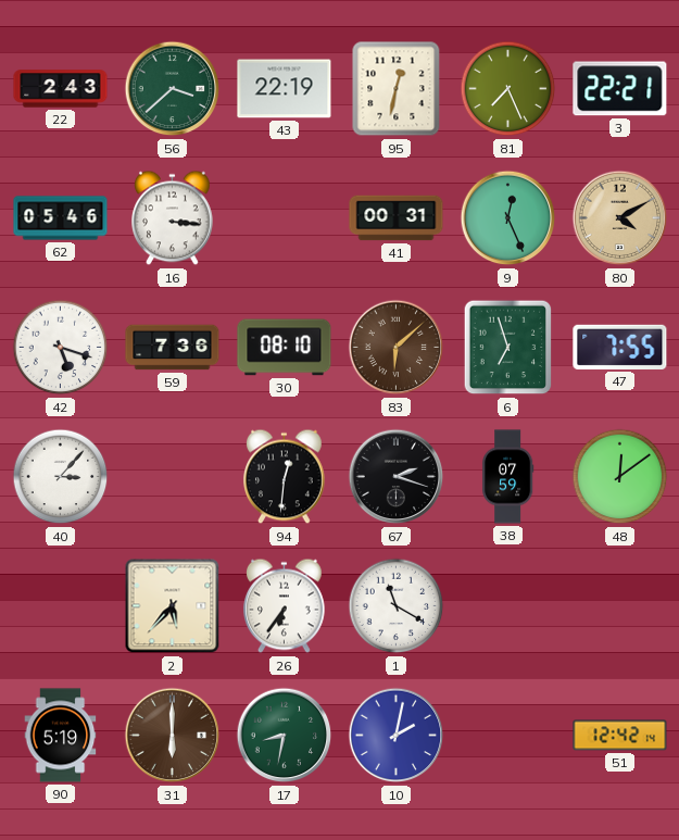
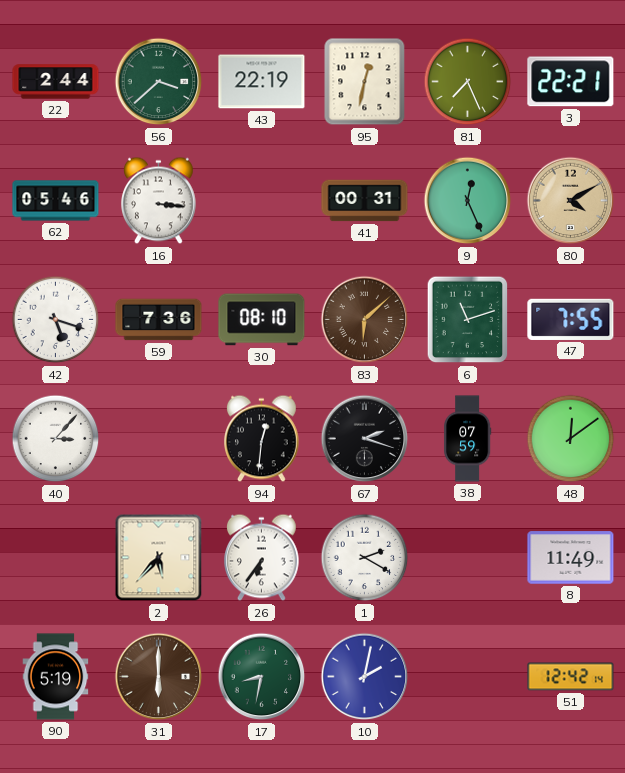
22: 2:43 -> 2:44
6: 6:57 -> 11:12
1: 11:20 -> 2:20
8: none -> 11:49
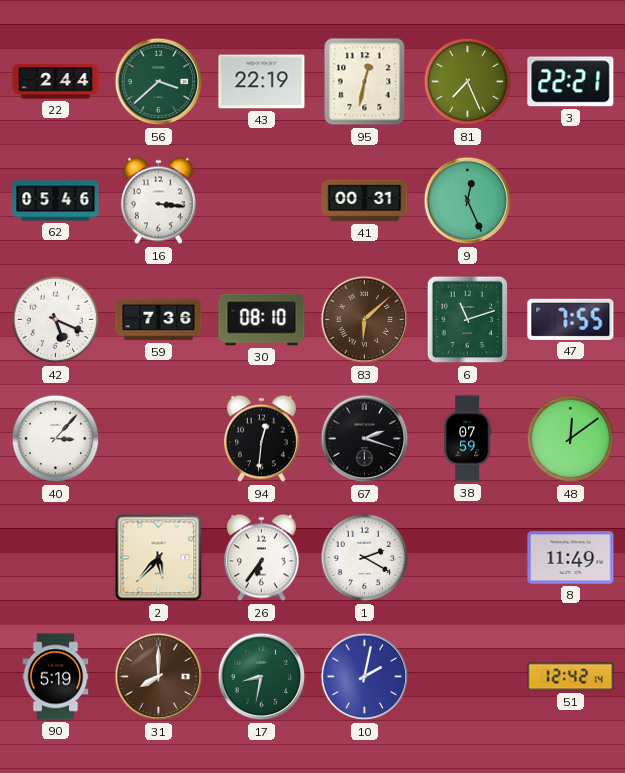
80: 4:10 -> none
42: 5:18 -> 5:19
31: 6:00 -> 8:00
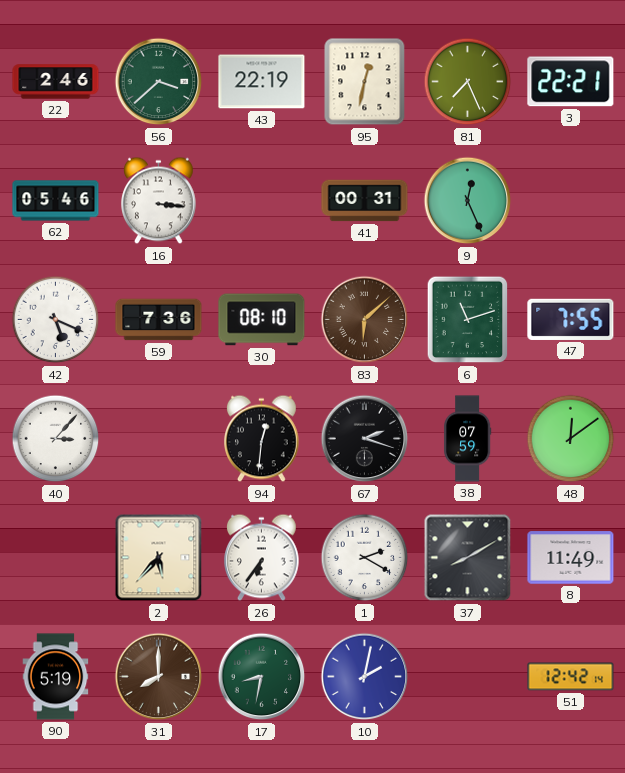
22: 2:44 -> 2:46
37: none -> 8:10
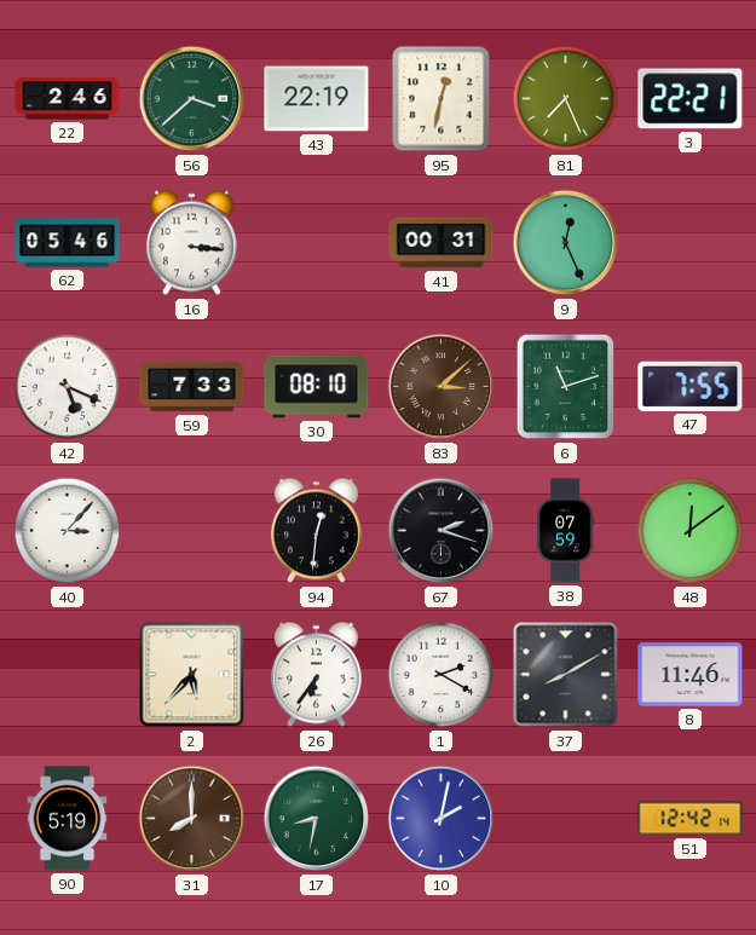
59: 7:36 -> 7:33
83: 6:08 -> 3:08
8: 11:49 -> 11:46
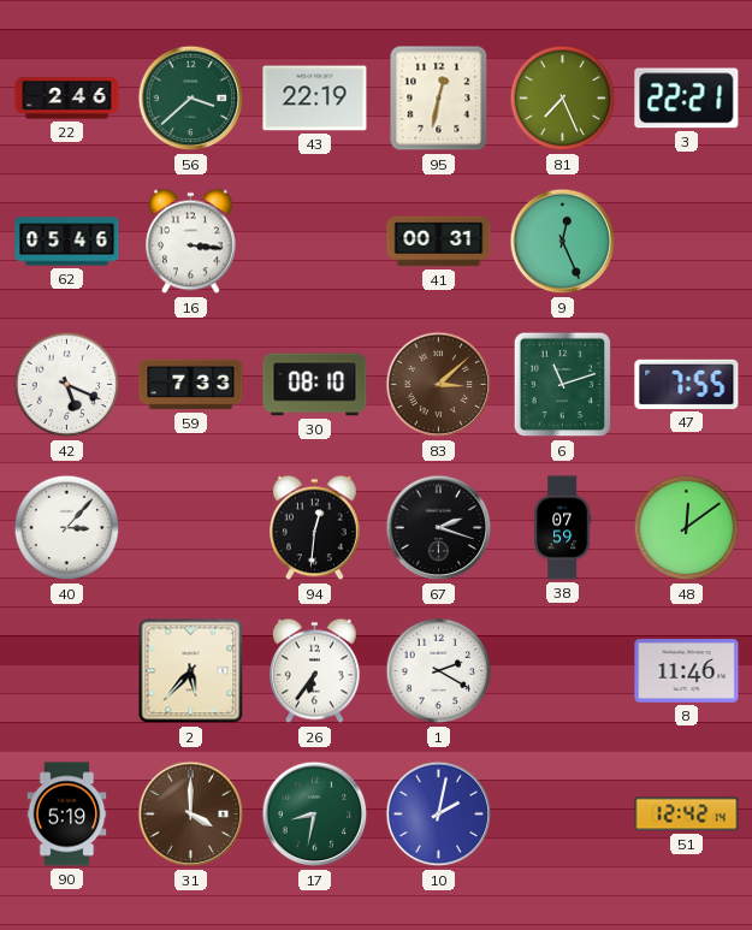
37: 8:10 -> none
31: 8:00 -> 4:00
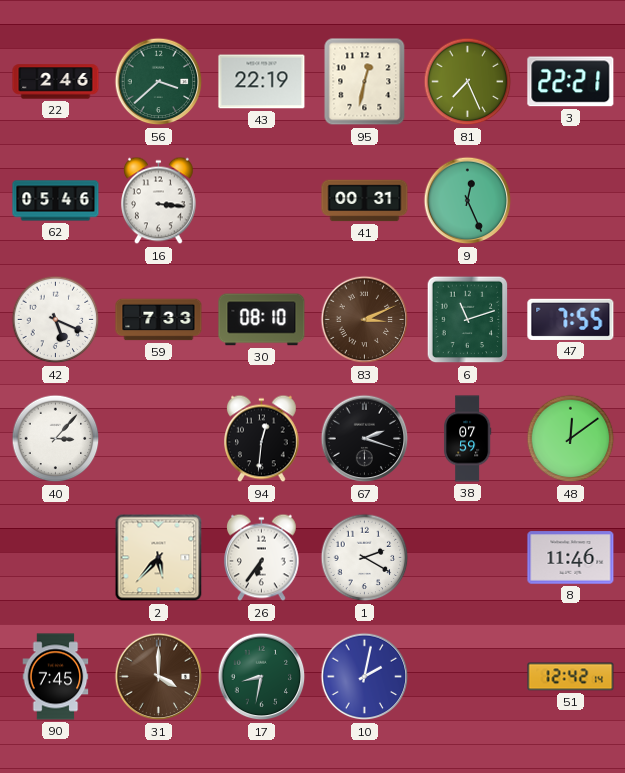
83: 3:08 -> 3:11
90: 5:19 -> 7:45
